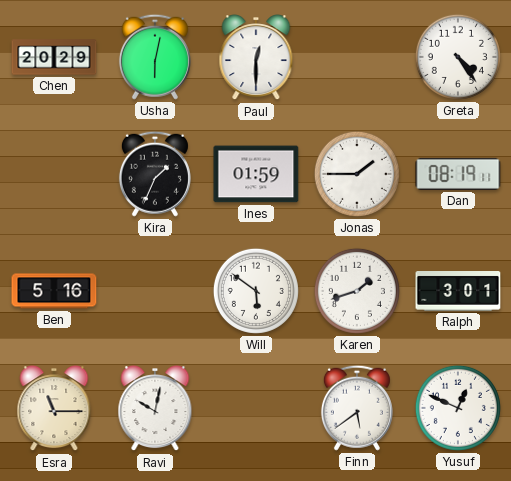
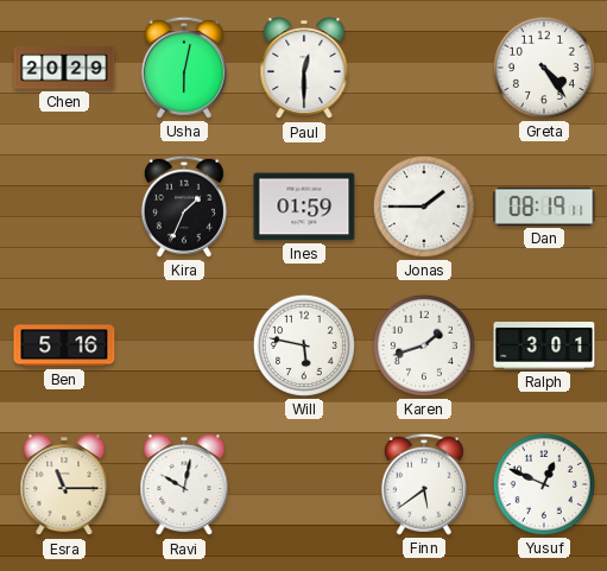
Will: 5:51 -> 5:47
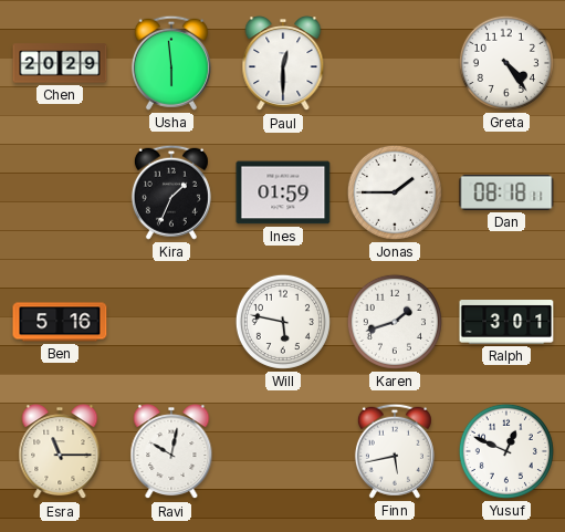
Usha: 6:02 -> 5:59
Dan: 08:19 -> 08:18
Finn: 5:39 -> 5:43
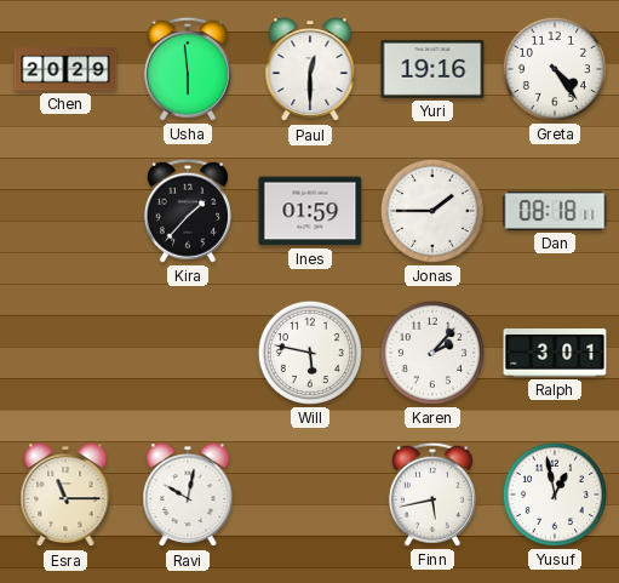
Yuri: none -> 19:16
Kira: 1:34 -> 1:37
Ben: 5:16 -> none
Karen: 1:42 -> 2:07
Yusuf: 12:49 -> 12:58
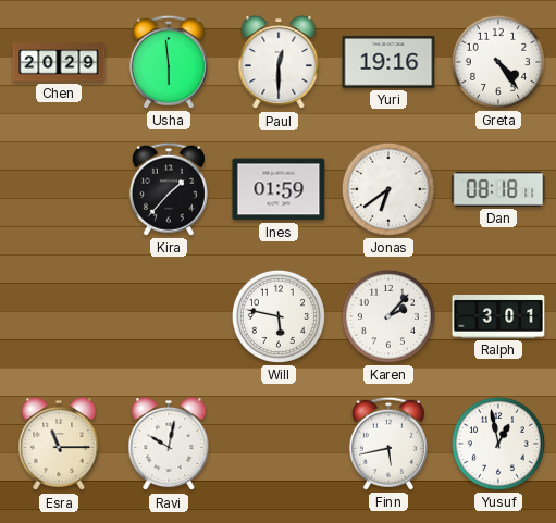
Jonas: 1:45 -> 6:39
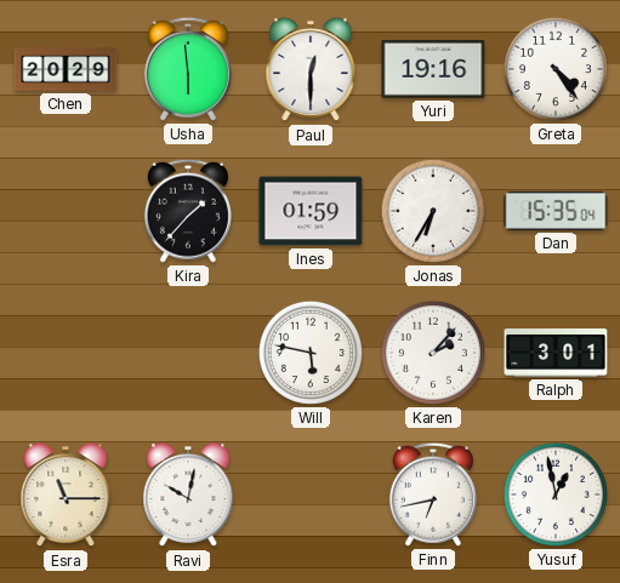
Jonas: 6:39 -> 6:35
Dan: 08:18 -> 15:35
Finn: 5:43 -> 6:43
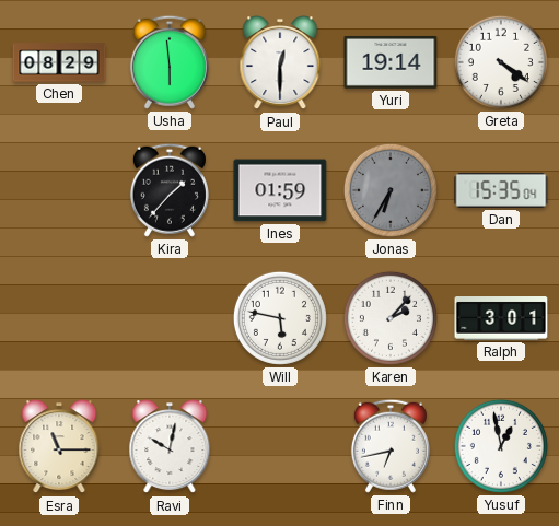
Chen: 20:29 -> 08:29
Yuri: 19:16 -> 19:14
Greta: 4:24 -> 4:21
Jonas dial: white -> grey
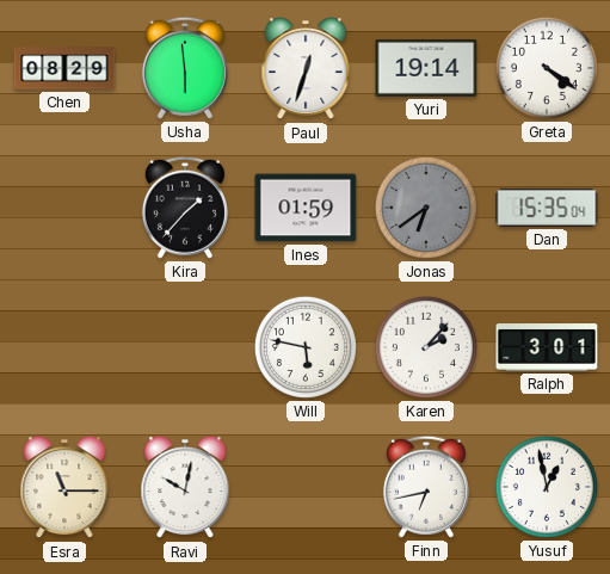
Paul: 12:30 -> 12:33
Jonas: 6:35 -> 6:39
